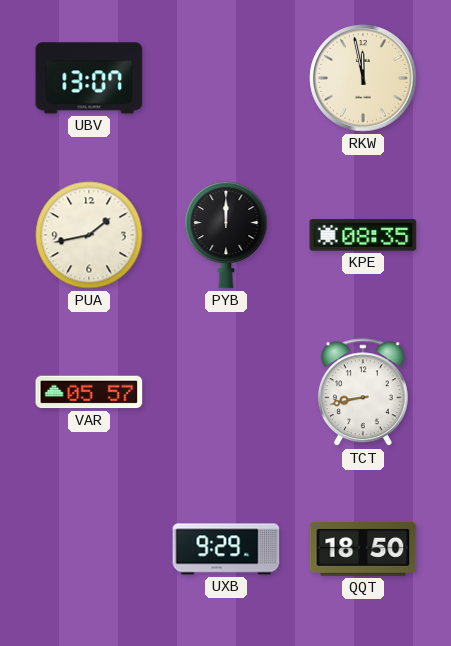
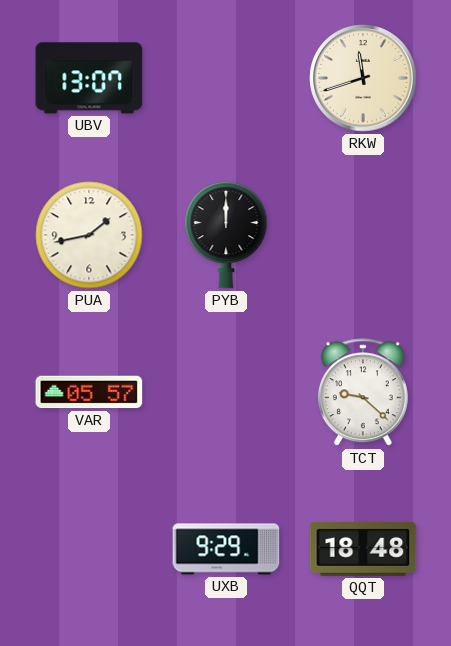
RKW: 11:58 -> 11:42
KPE: 08:35 -> none
TCT: 8:43 -> 9:22
QQT: 18:50 -> 18:48
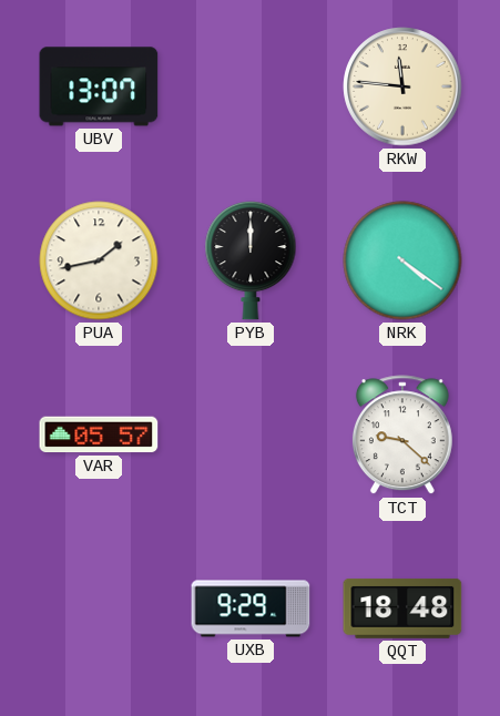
RKW: 11:42 -> 11:46
NRK: none -> 4:21
